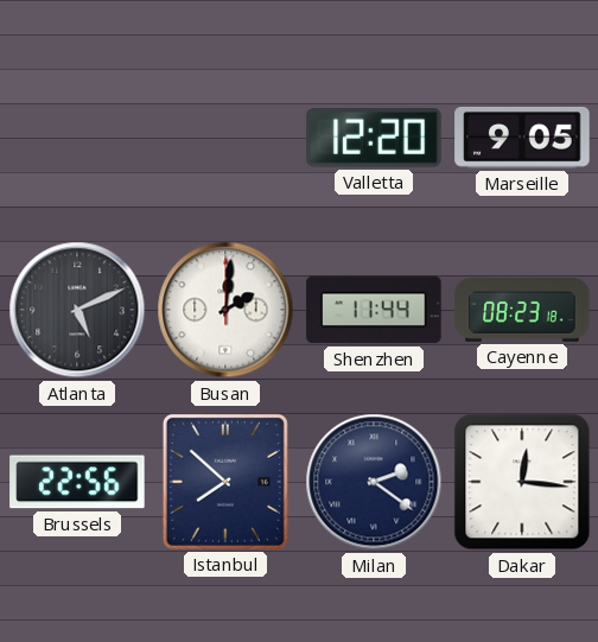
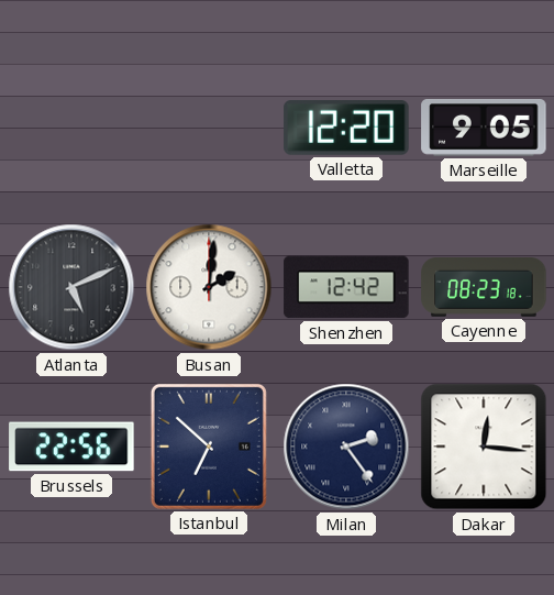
Shenzhen: 11:44 -> 12:42
Istanbul: 7:52 -> 6:52
Milan: 2:21 -> 2:24
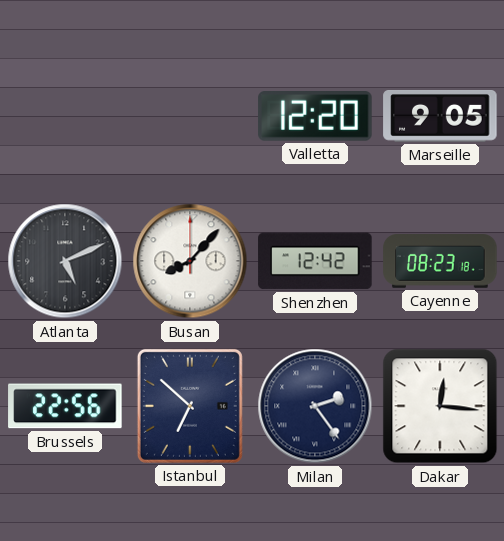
Busan: 2:01 -> 8:07
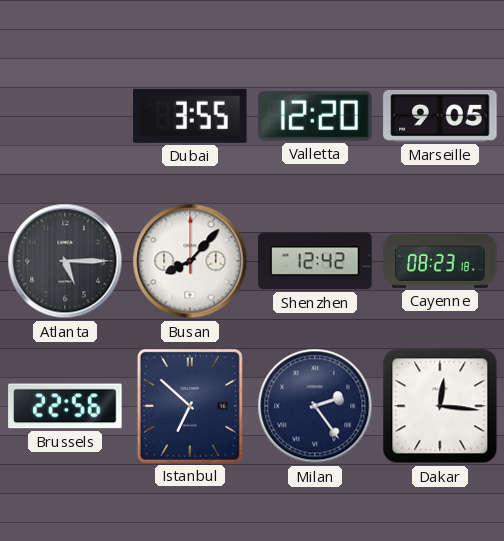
Dubai: none -> 3:55
Atlanta: 5:11 -> 5:15
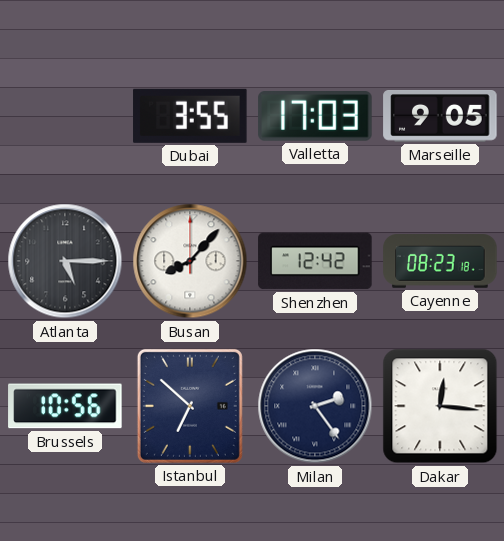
Valletta: 12:20 -> 17:03
Brussels: 22:56 -> 10:56
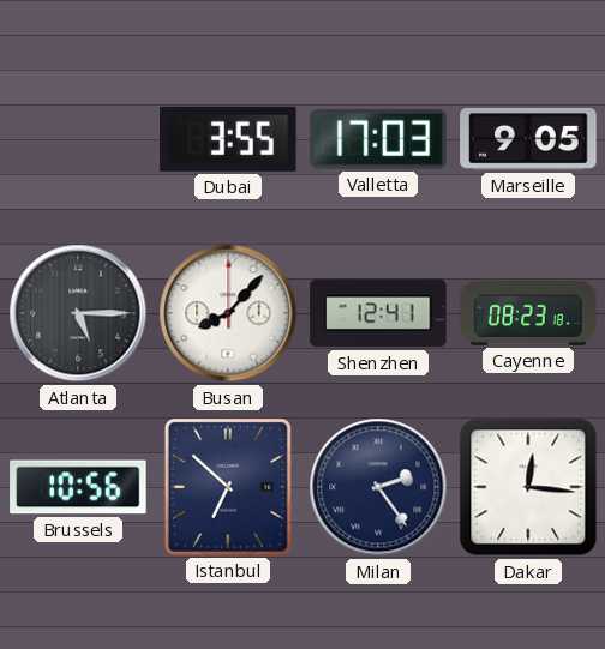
Shenzhen: 12:42 -> 12:41
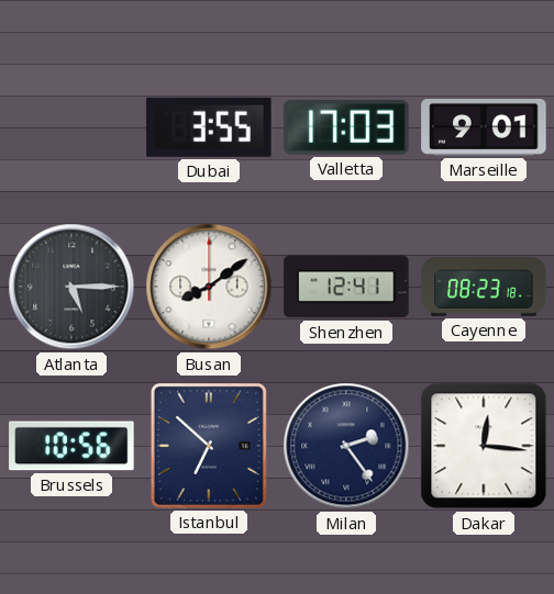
Marseille: 9:05 -> 9:01
Busan: 8:07 -> 8:09
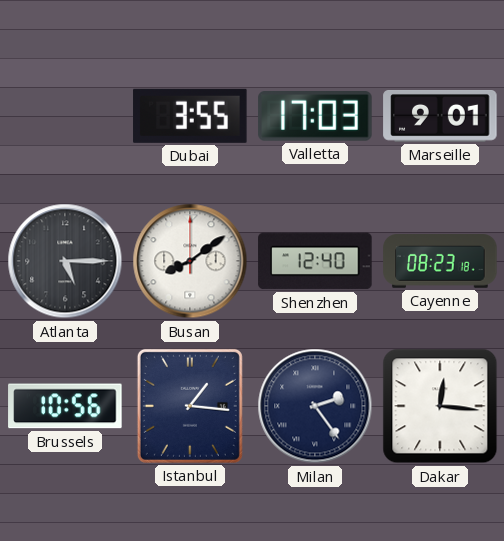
Shenzhen: 12:41 -> 12:40
Istanbul: 6:52 -> 1:16
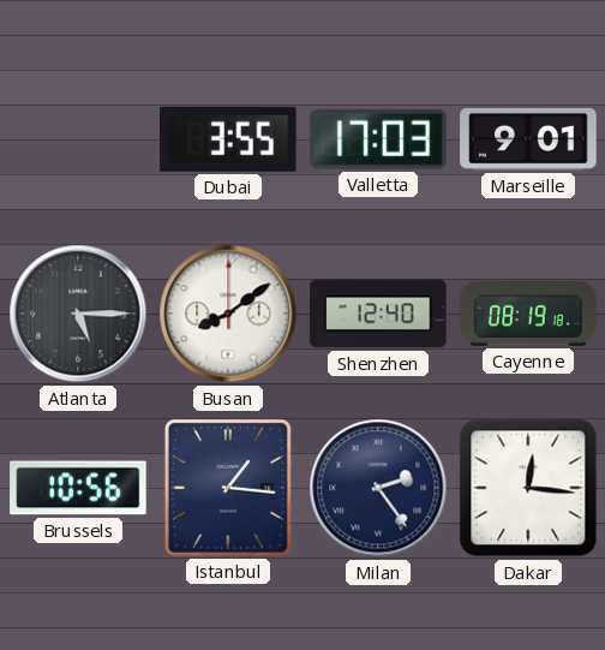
Cayenne: 08:23 -> 08:19
